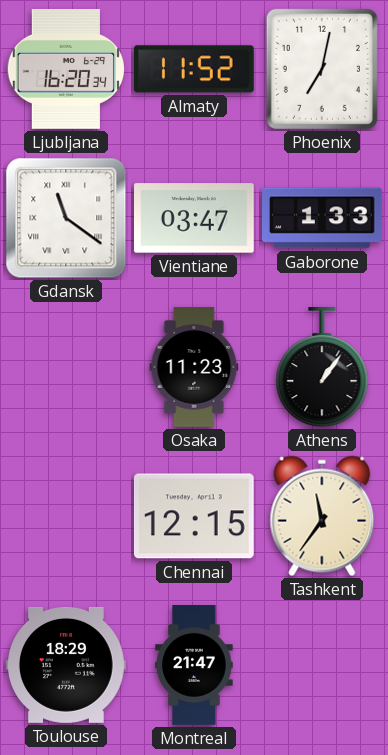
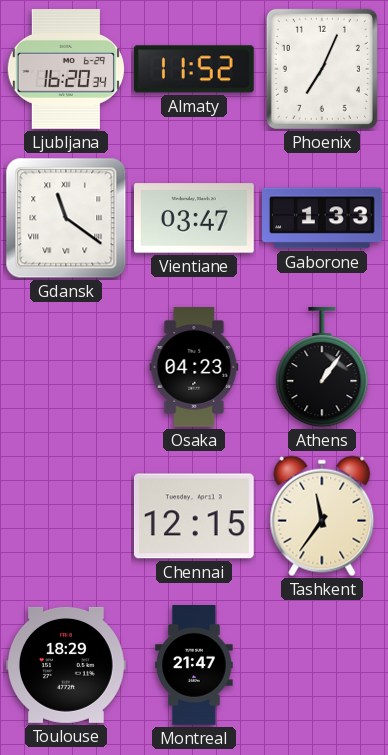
Phoenix: 7:02 -> 7:04
Osaka: 11:23 -> 04:23
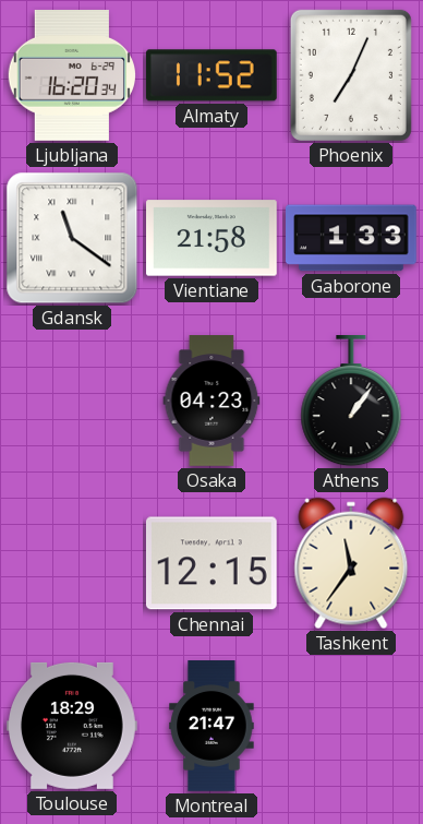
Vientiane: 03:47 -> 21:58
